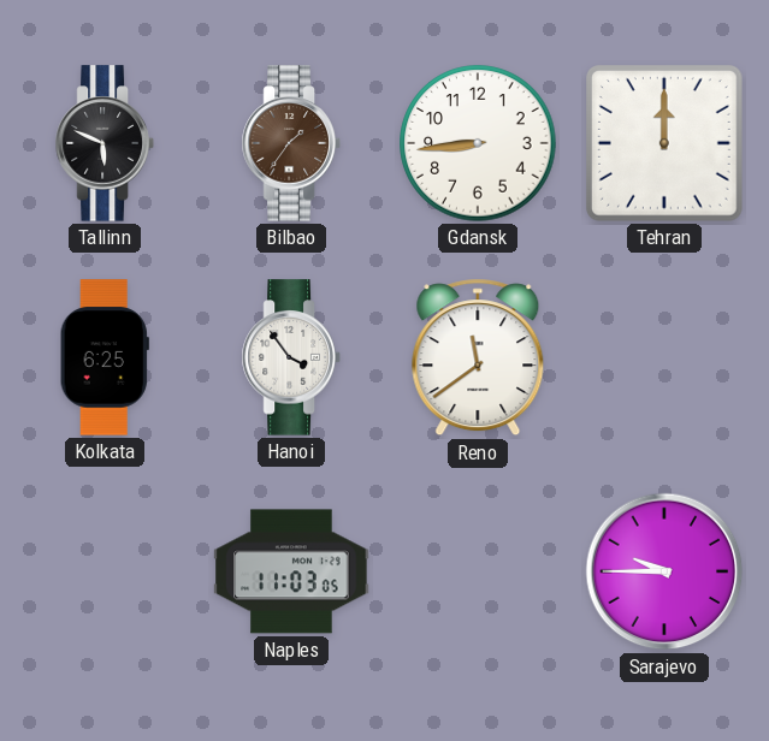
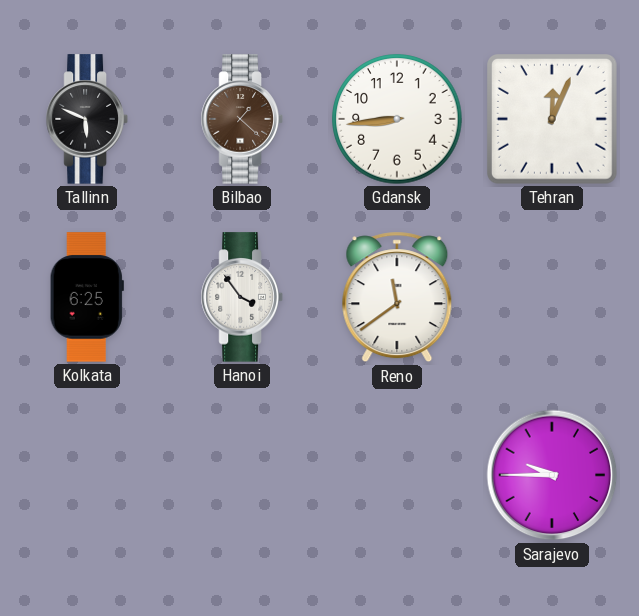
Bilbao: 1:36 -> 1:22
Tehran: 12:00 -> 12:04
Naples: 11:03 -> none
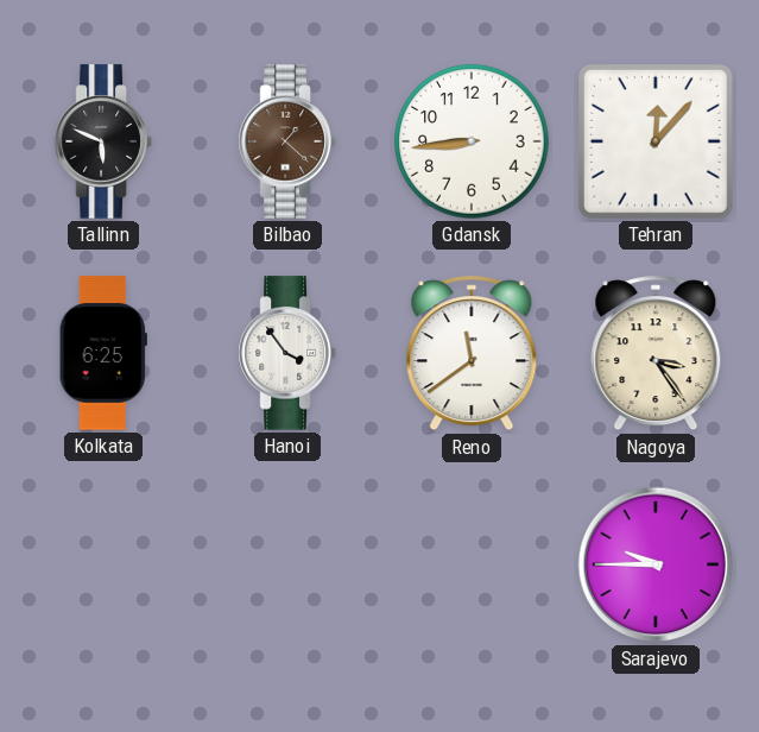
Tehran: 12:04 -> 12:07
Nagoya: none -> 3:24
